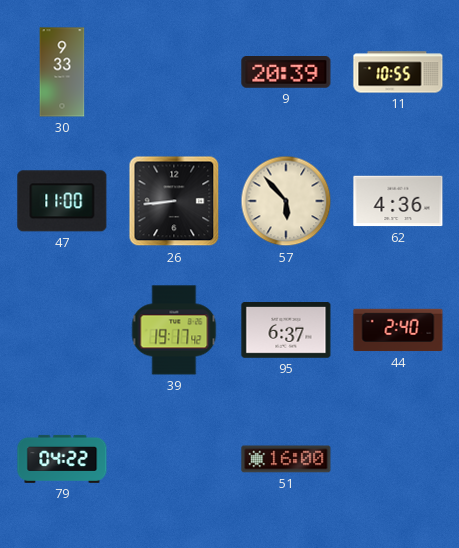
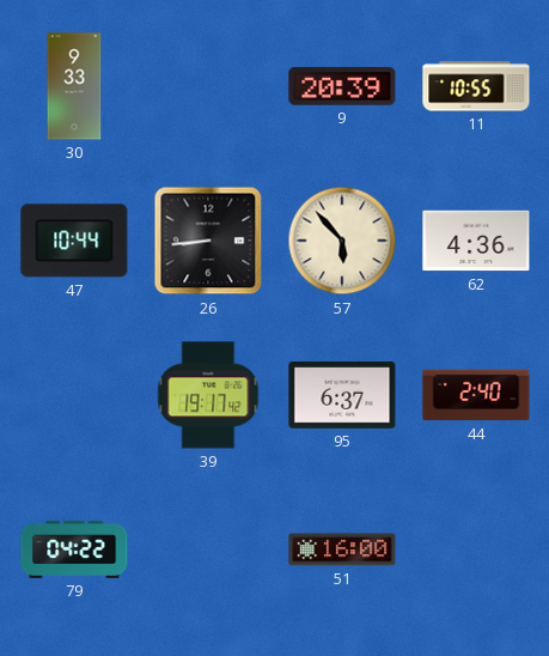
47: 11:00 -> 10:44
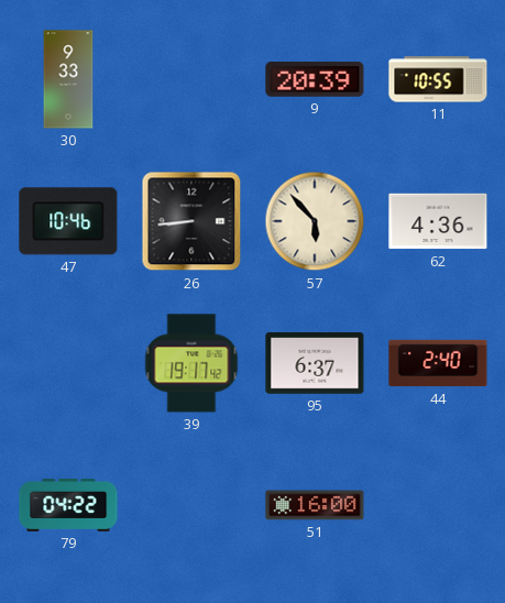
47: 10:44 -> 10:46
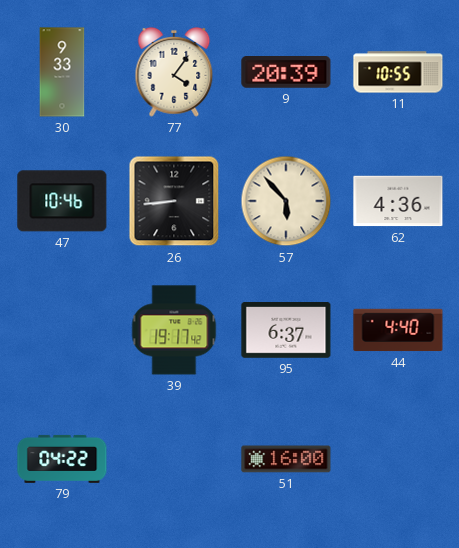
77: none -> 4:06
44: 2:40 -> 4:40
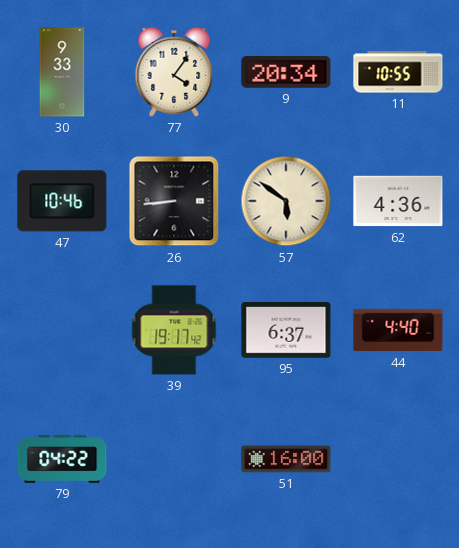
9: 20:39 -> 20:34
57: 5:53 -> 5:51
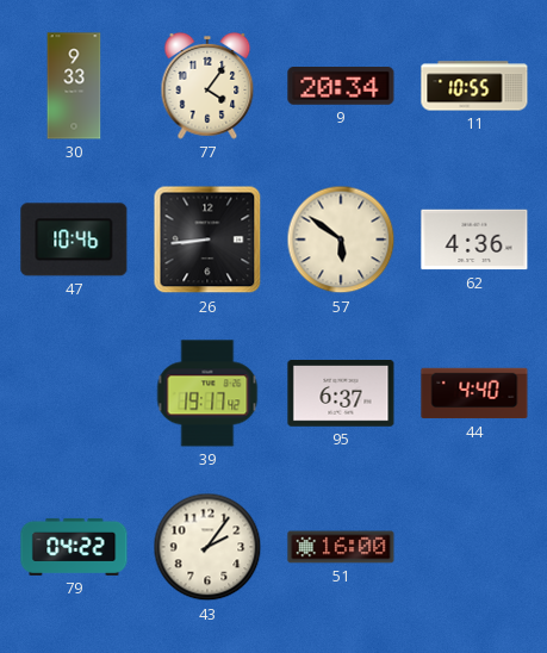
43: none -> 2:06
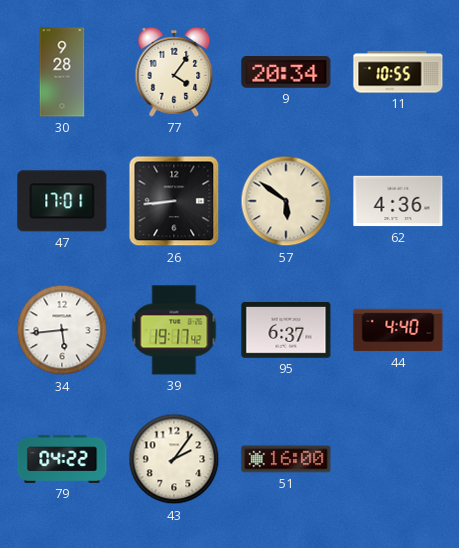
30: 9:33 -> 9:28
47: 10:46 -> 17:01
34: none -> 5:44
